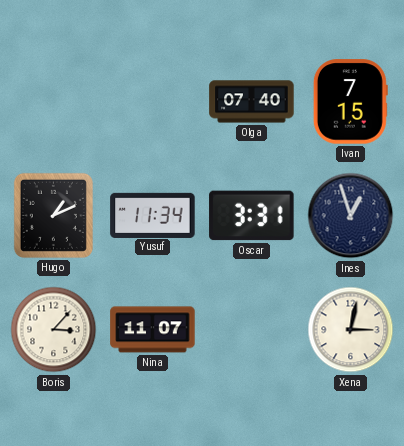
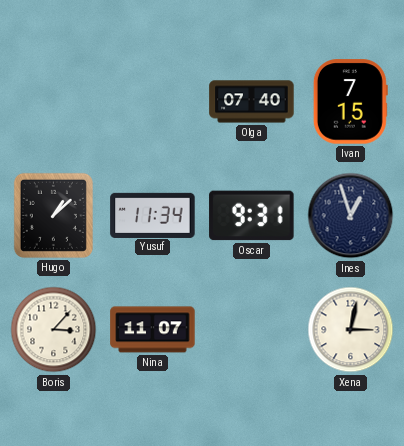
Hugo: 1:11 -> 1:08
Oscar: 3:31 -> 9:31
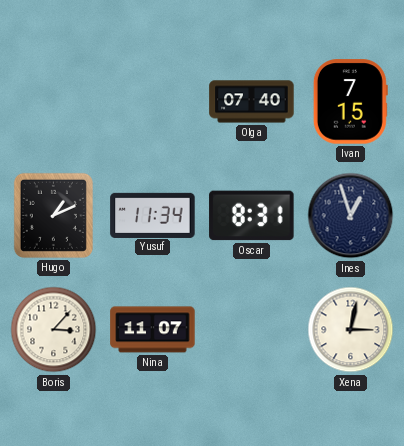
Hugo: 1:08 -> 1:11
Oscar: 9:31 -> 8:31
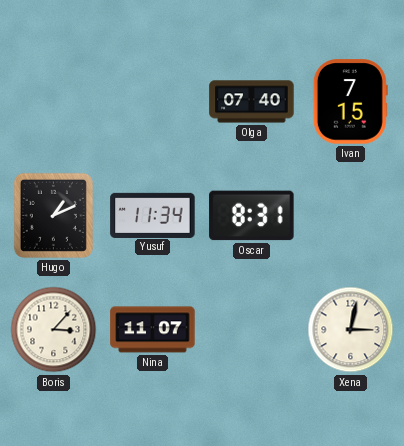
Ines: 12:57 -> none
